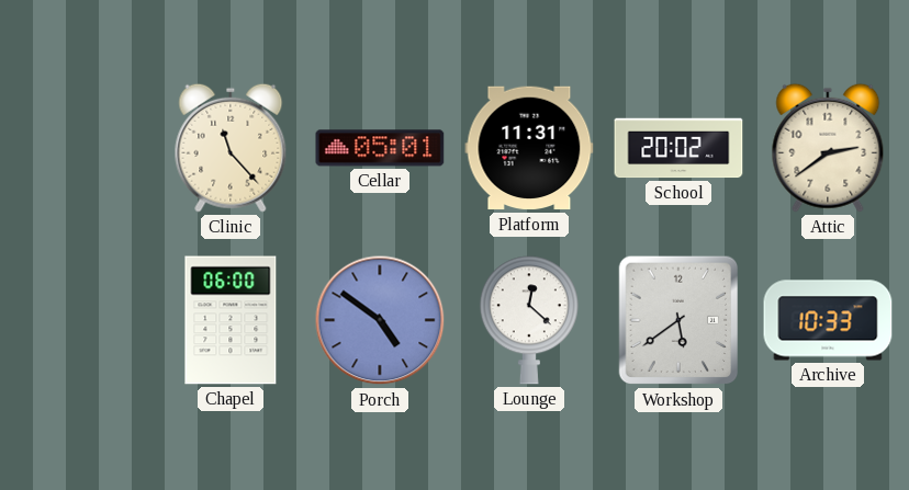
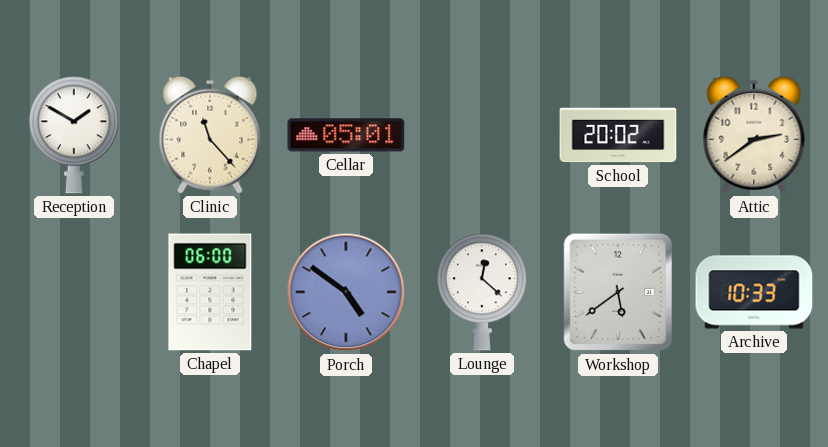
Reception: none -> 1:50
Platform: 11:31 -> none
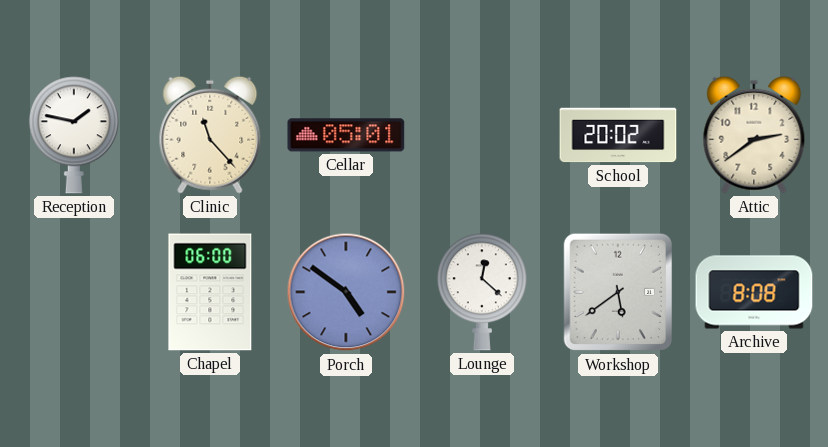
Reception: 1:50 -> 1:47
Archive: 10:33 -> 8:08
